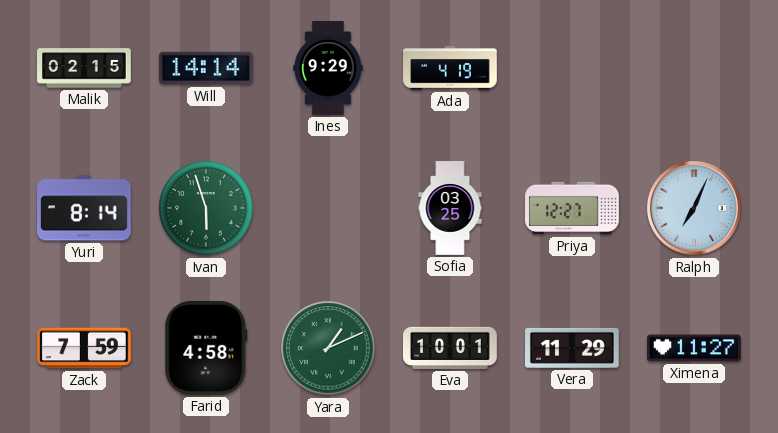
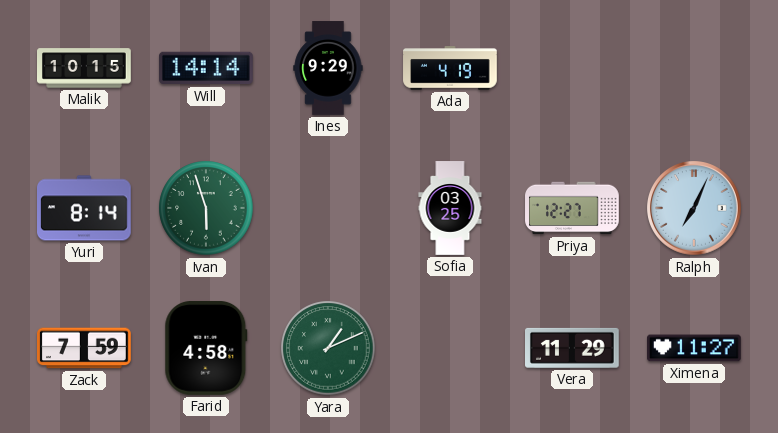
Malik: 02:15 -> 10:15
Eva: 10:01 -> none
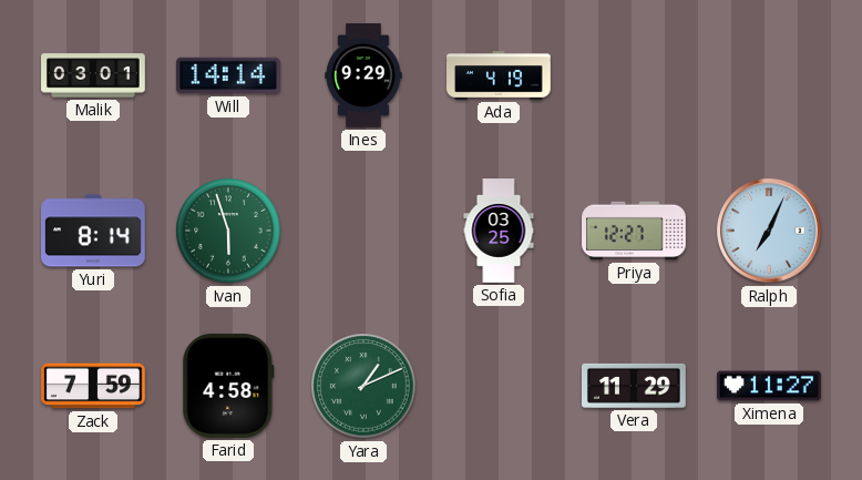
Malik: 10:15 -> 03:01
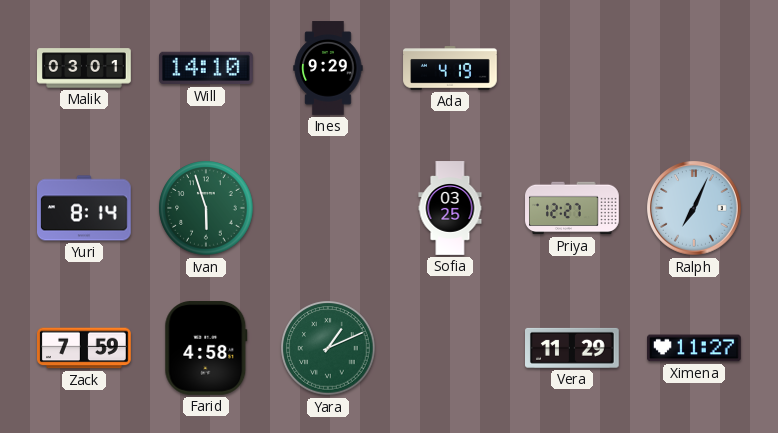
Will: 14:14 -> 14:10
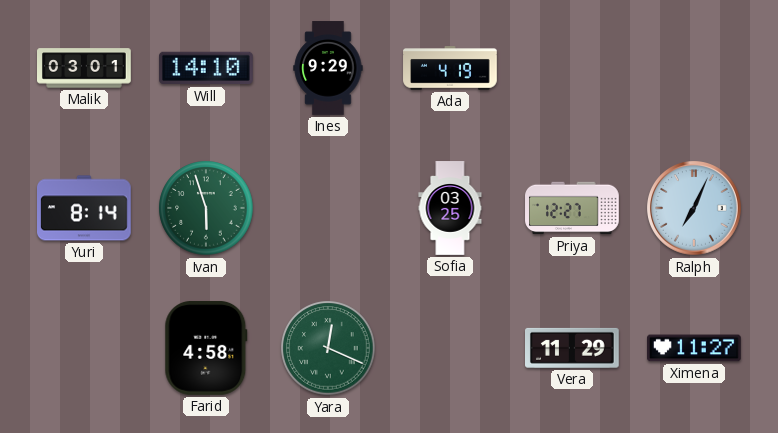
Zack: 7:59 -> none
Yara: 1:11 -> 12:19
